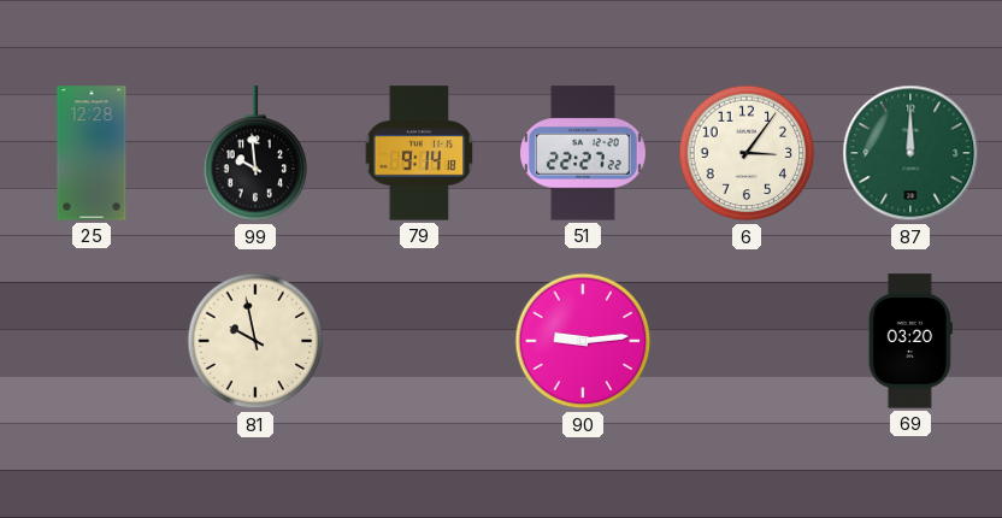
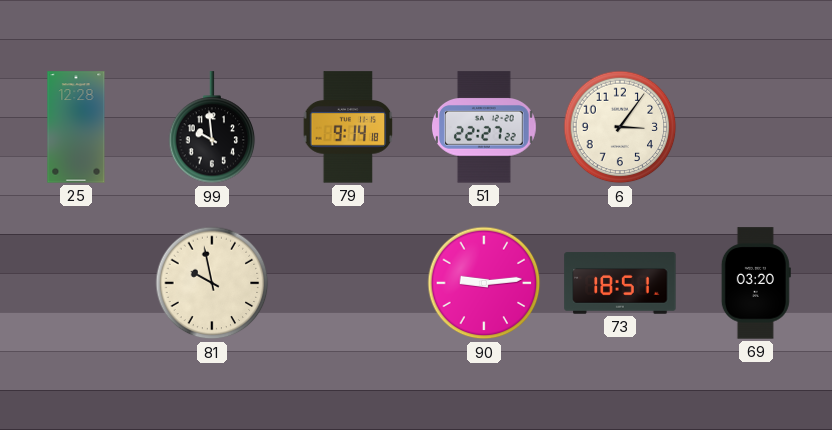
87: 12:00 -> none
73: none -> 18:51
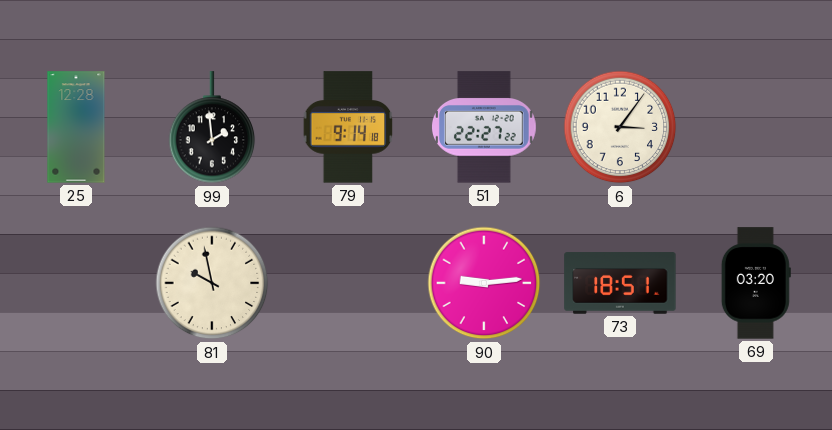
99: 9:59 -> 1:59
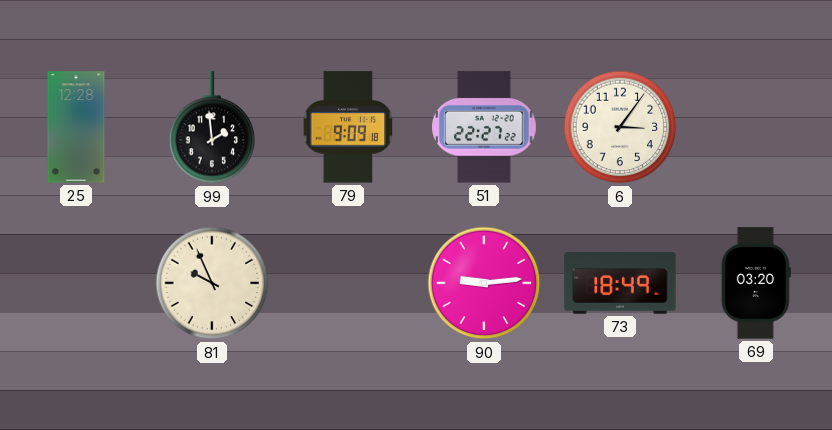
79: 9:14 -> 9:09
81: 9:58 -> 9:56
73: 18:51 -> 18:49
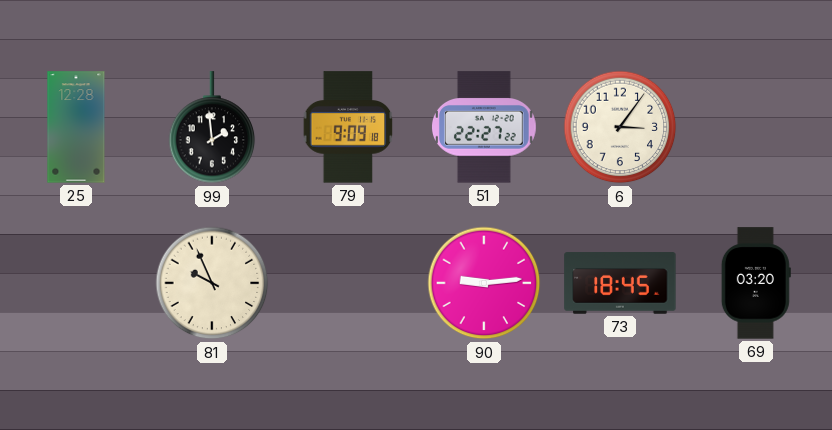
73: 18:49 -> 18:45
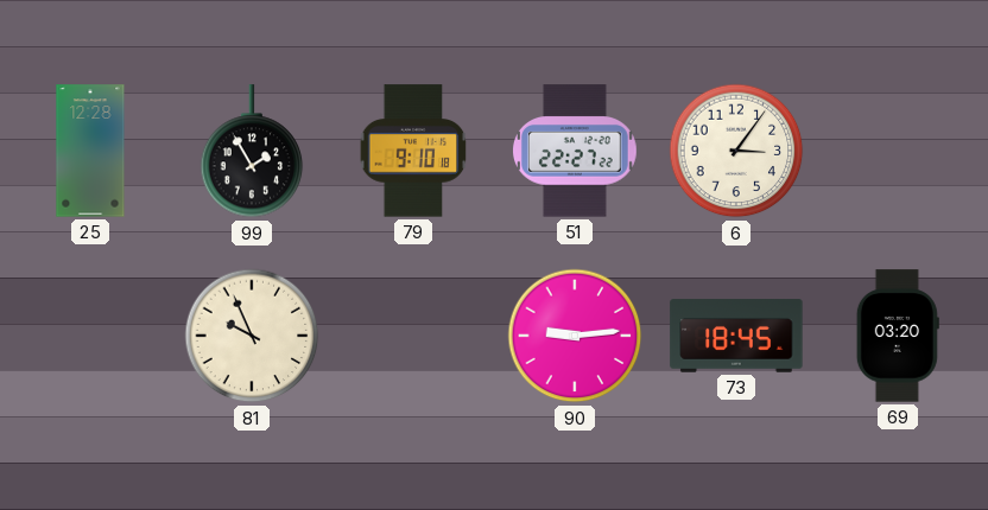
99: 1:59 -> 1:55
79: 9:09 -> 9:10
